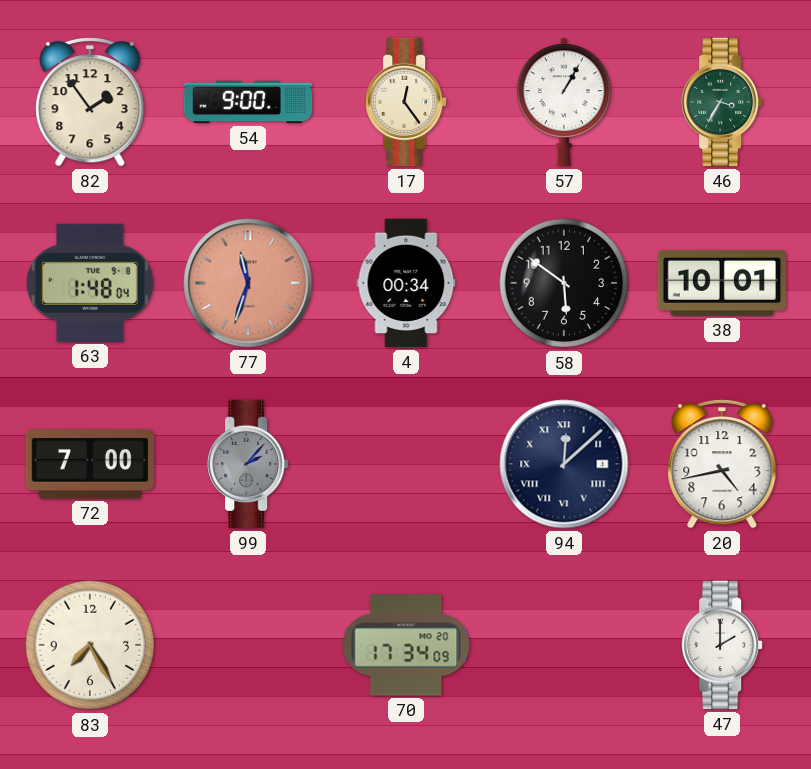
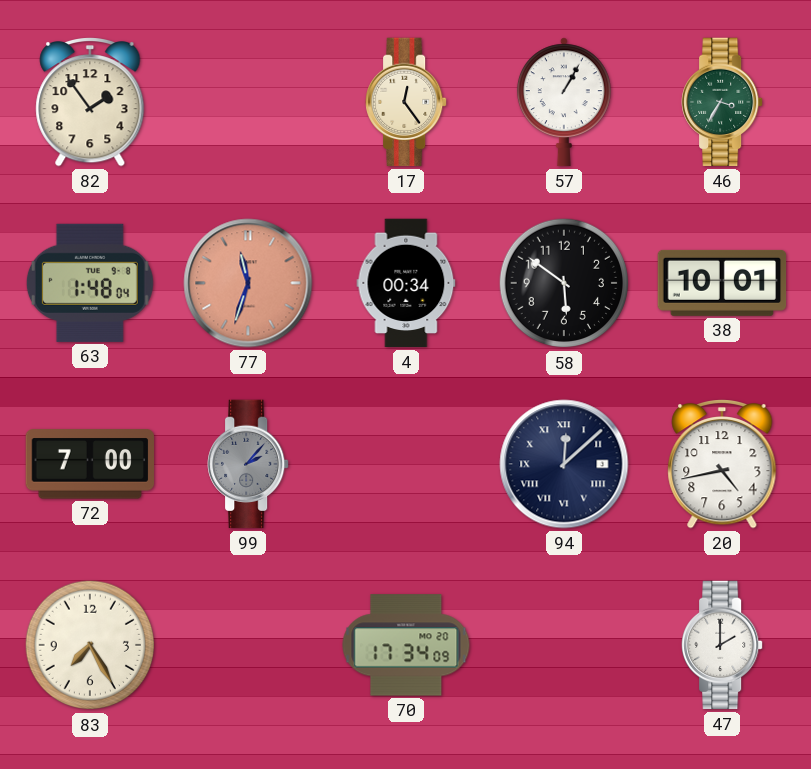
54: 9:00 -> none
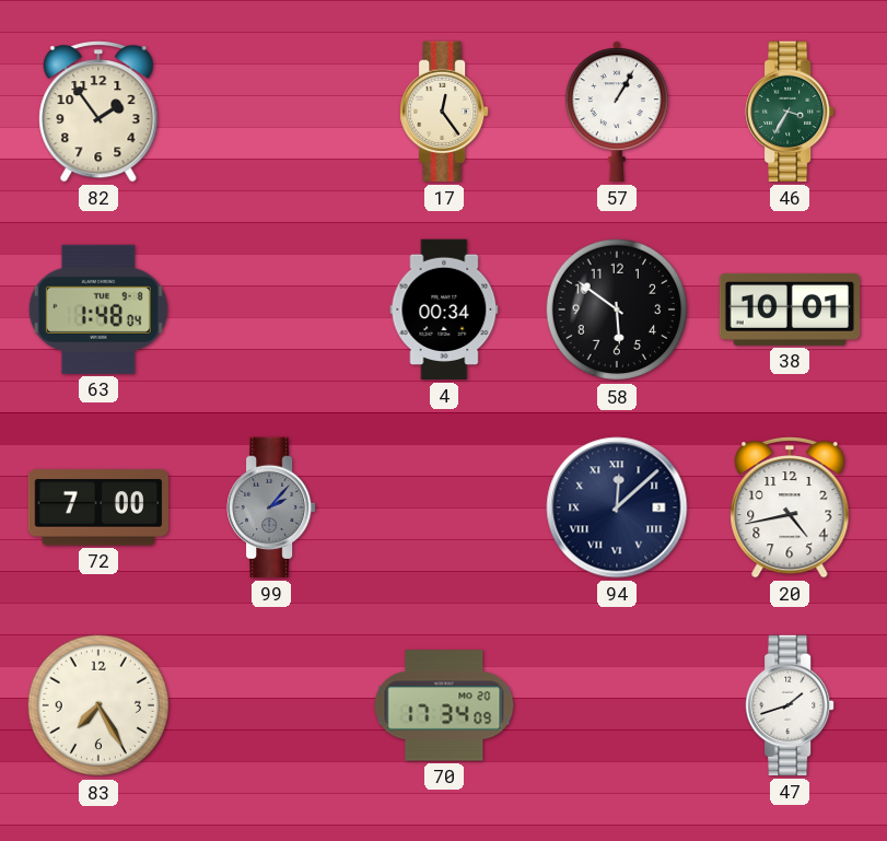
77: 11:33 -> none
47: 2:00 -> 1:42
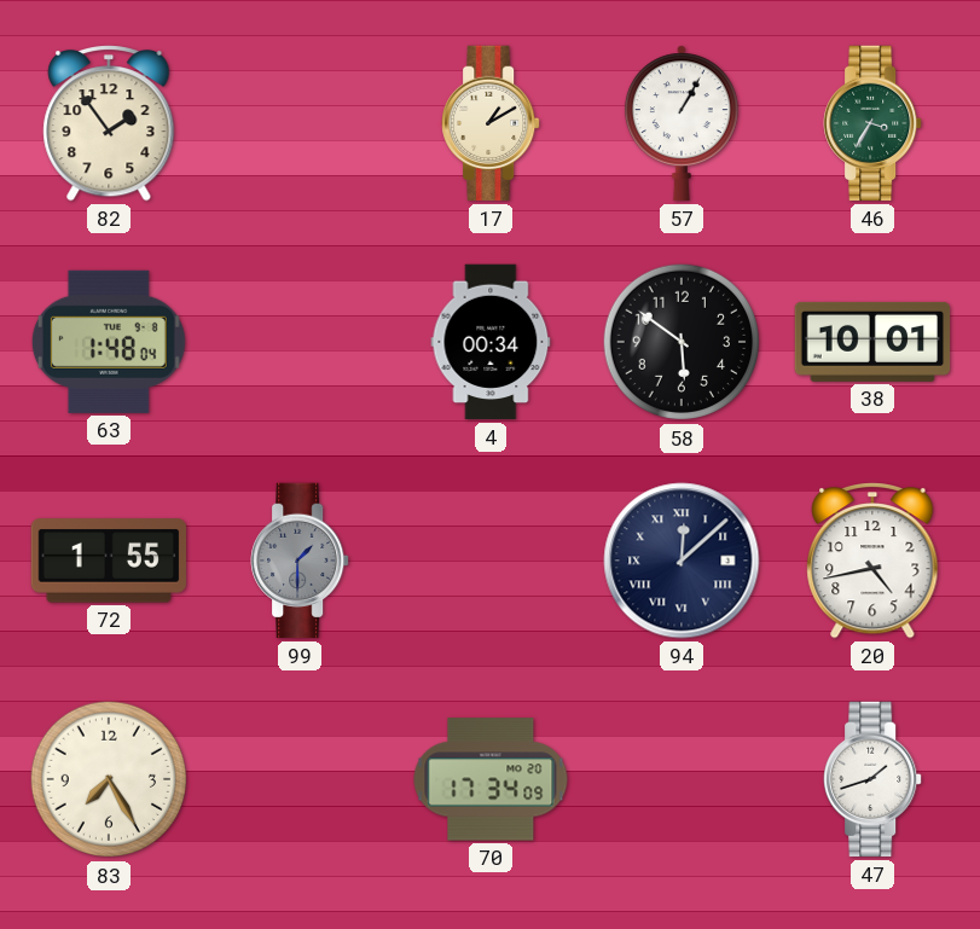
17: 12:24 -> 1:10
72: 7:00 -> 1:55
99: 2:07 -> 1:30
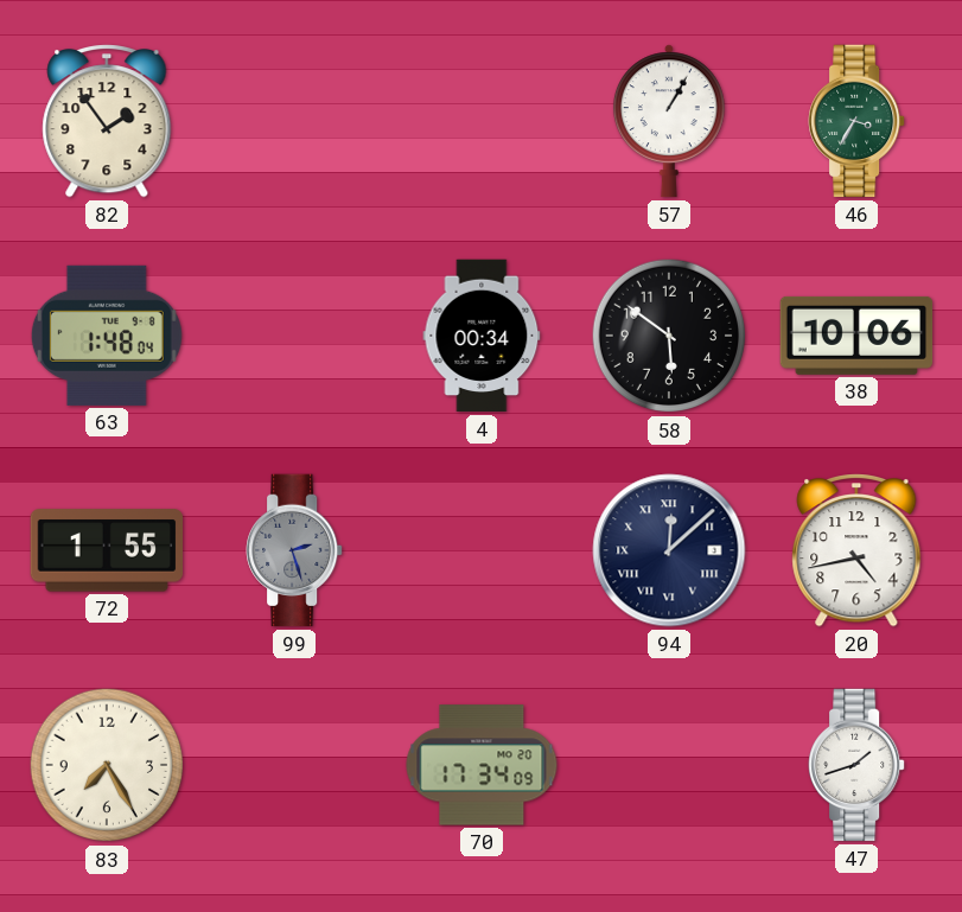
17: 1:10 -> none
38: 10:01 -> 10:06
99: 1:30 -> 2:27
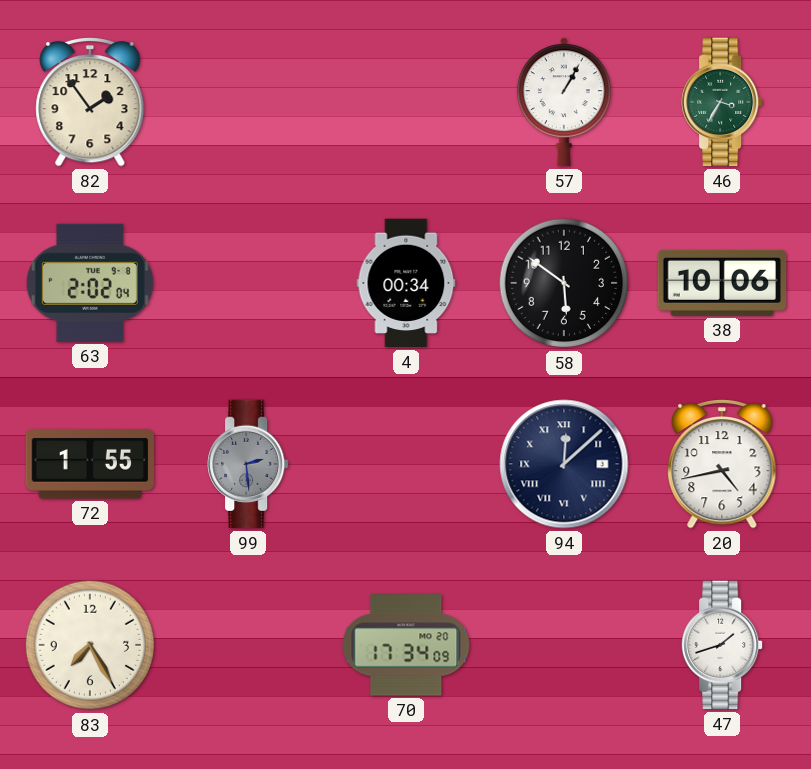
63: 1:48 -> 2:02
99: 2:27 -> 2:29
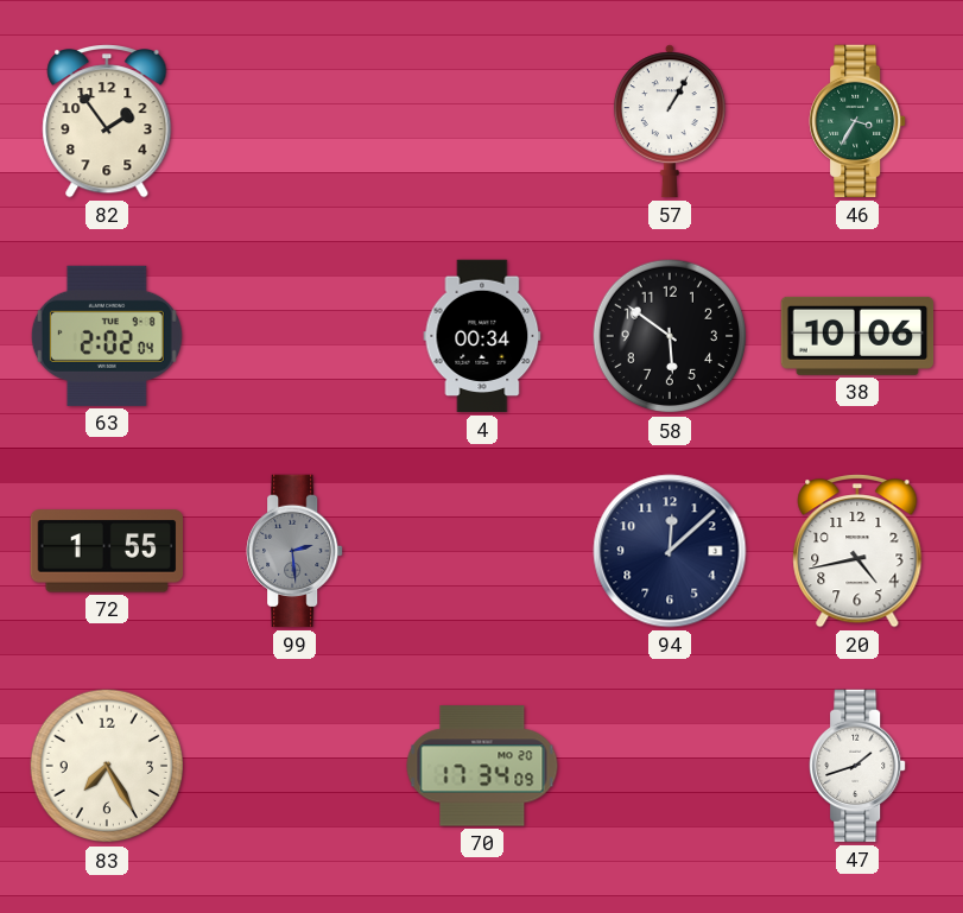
94 numerals: Roman -> Arabic
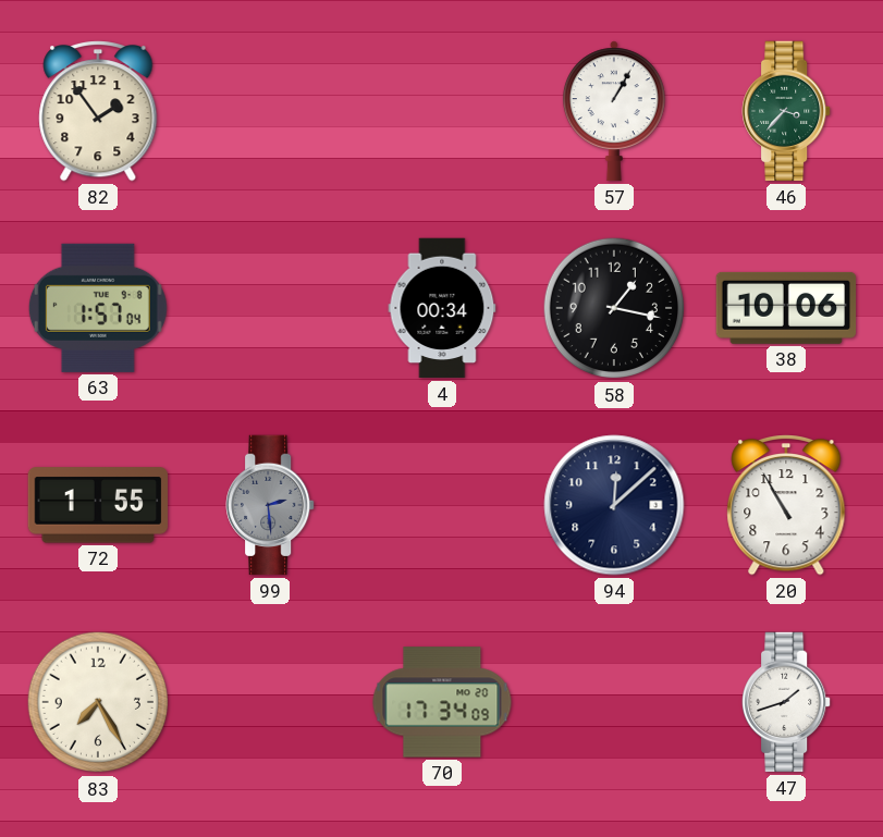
46: 3:35 -> 3:37
63: 2:02 -> 1:57
58: 5:51 -> 1:17
20: 4:43 -> 10:55
